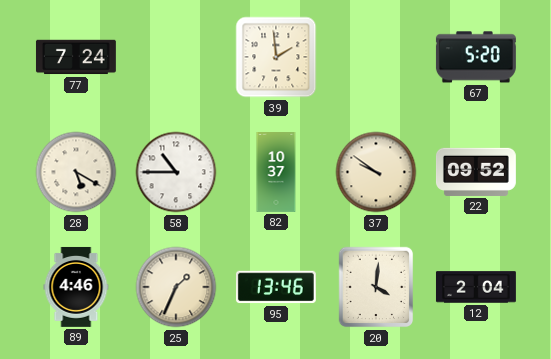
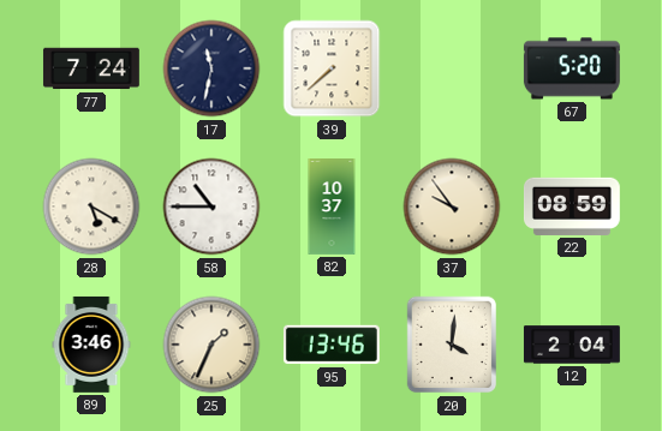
17: none -> 11:32
39: 1:59 -> 7:38
37: 9:51 -> 9:54
22: 09:52 -> 08:59
89: 4:46 -> 3:46
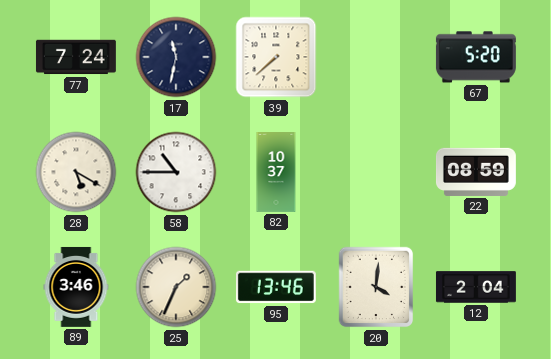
37: 9:54 -> none
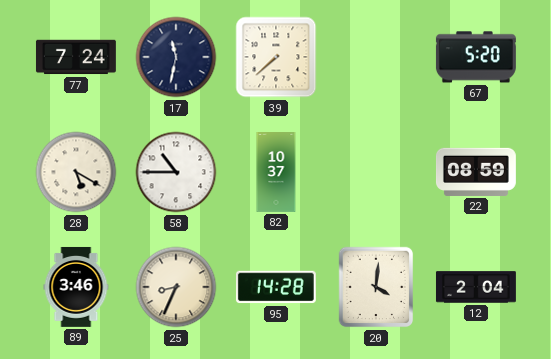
25: 1:34 -> 8:34
95: 13:46 -> 14:28
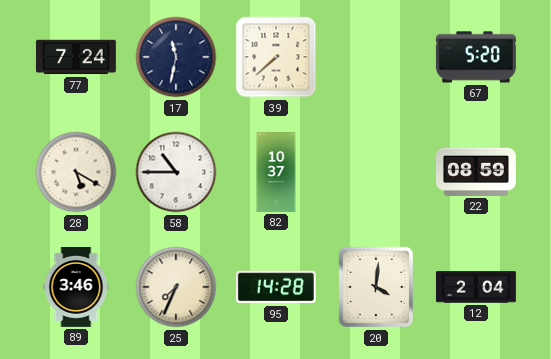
25: 8:34 -> 7:34
